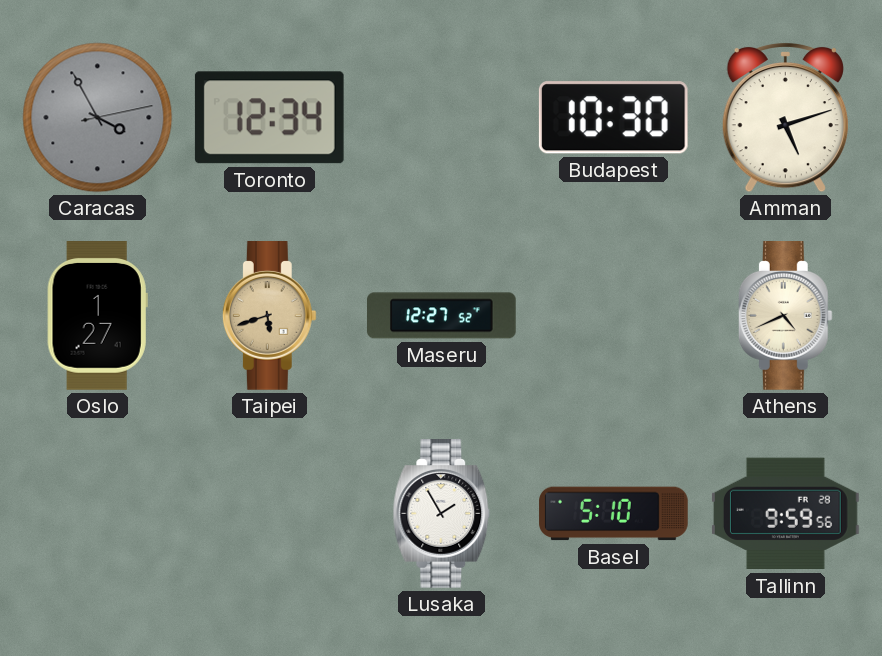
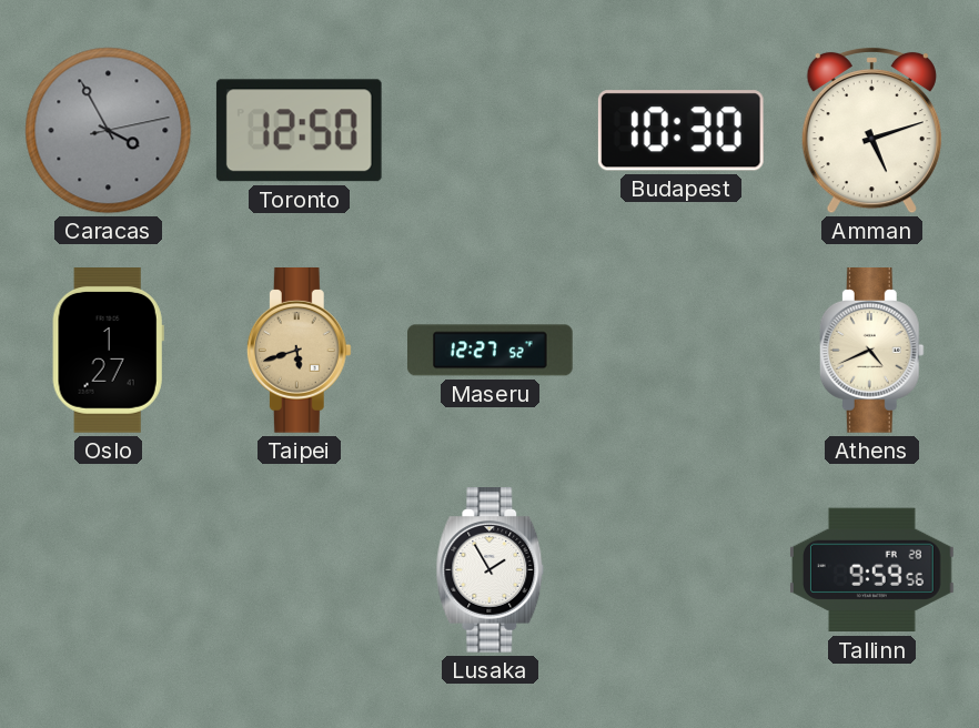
Toronto: 12:34 -> 12:50
Basel: 5:10 -> none
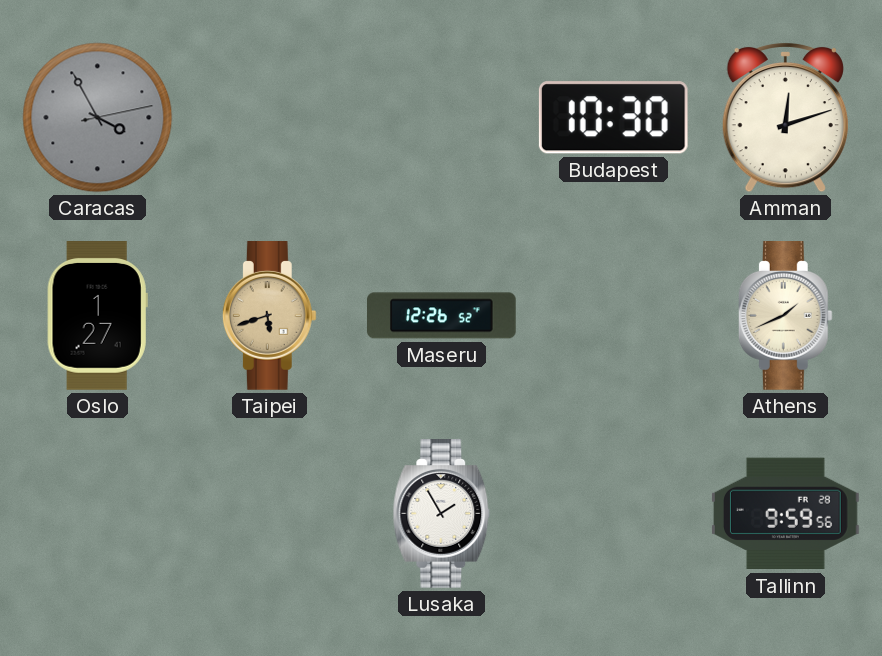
Toronto: 12:50 -> none
Amman: 5:12 -> 12:12
Maseru: 12:27 -> 12:26
Athens: 4:41 -> 1:41
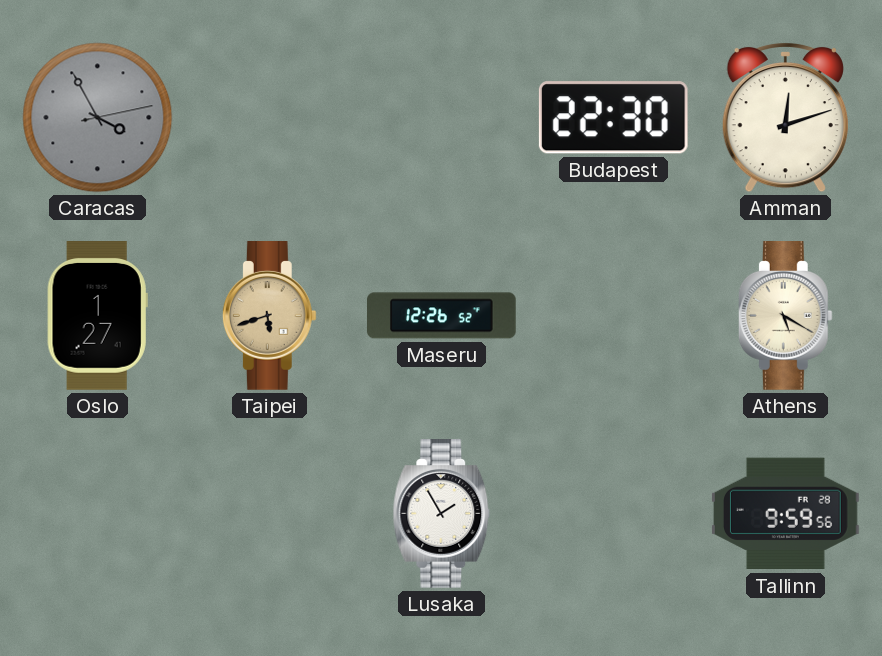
Budapest: 10:30 -> 22:30
Athens: 1:41 -> 5:20
